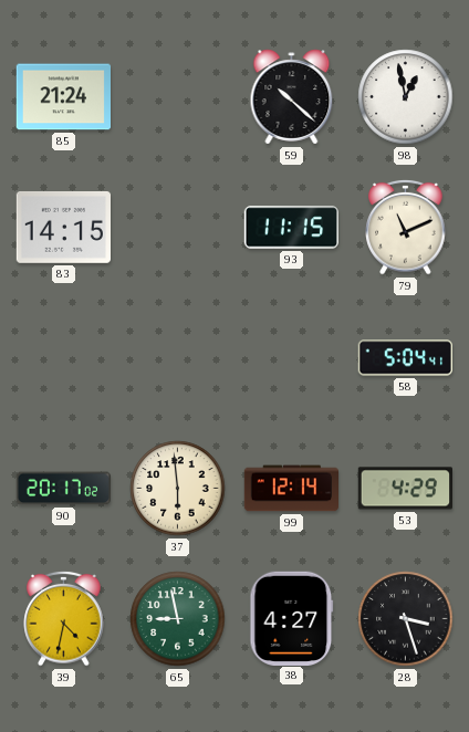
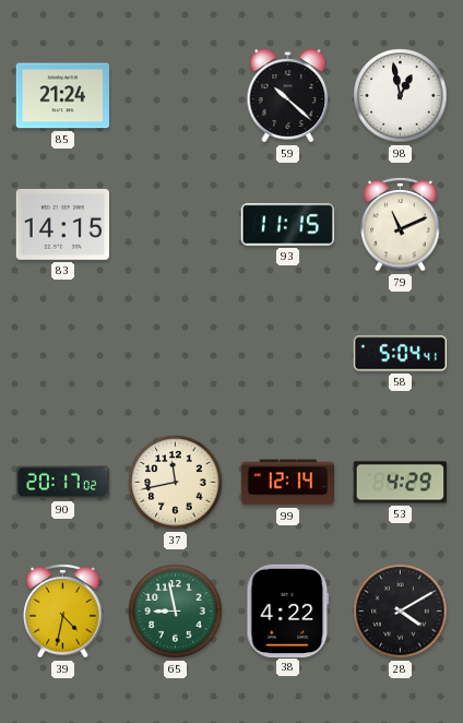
37: 5:59 -> 11:43
38: 4:27 -> 4:22
28: 3:27 -> 4:10
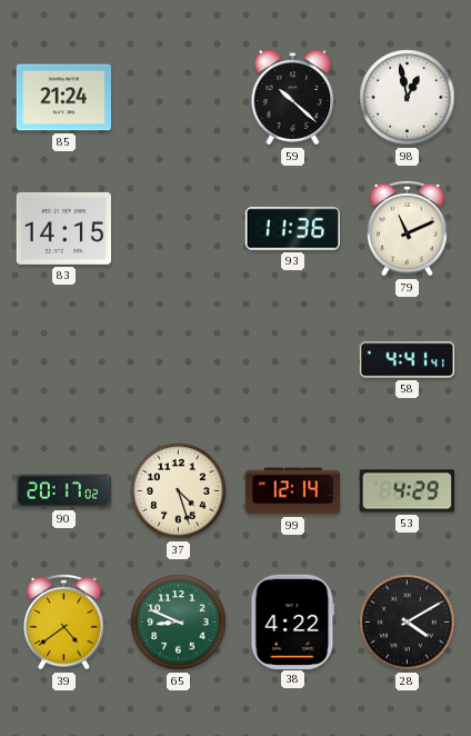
93: 11:15 -> 11:36
58: 5:04 -> 4:41
37: 11:43 -> 4:27
39: 4:32 -> 4:39
65: 8:58 -> 8:49
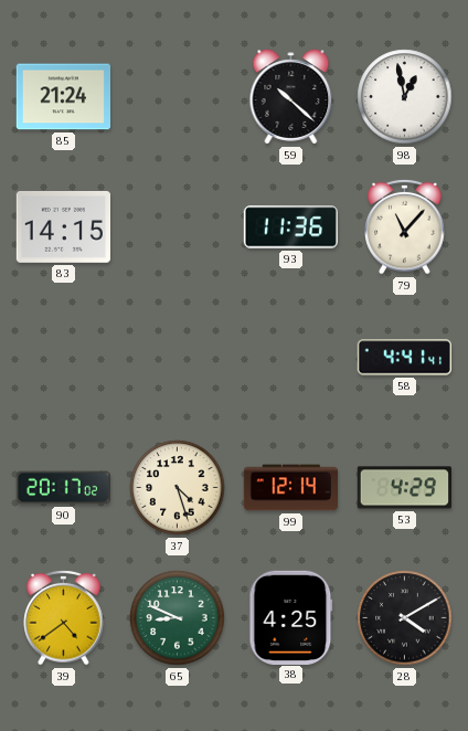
79: 11:11 -> 11:07
38: 4:22 -> 4:25
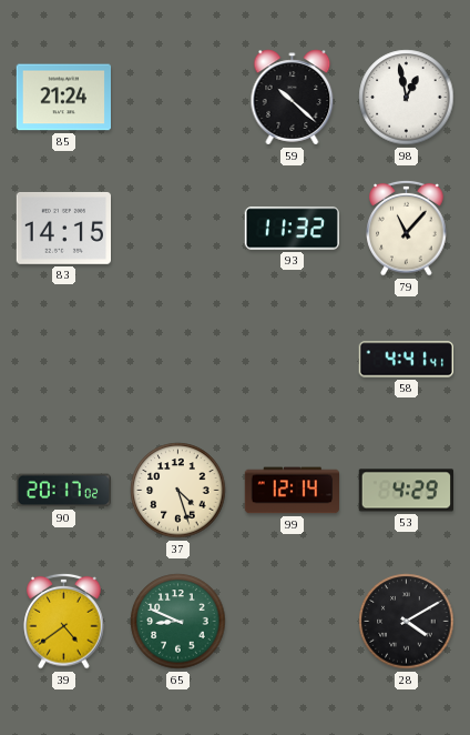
93: 11:36 -> 11:32
38: 4:25 -> none
